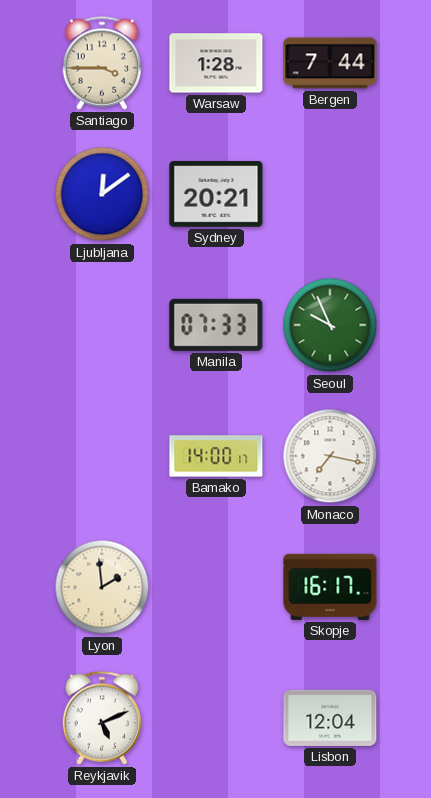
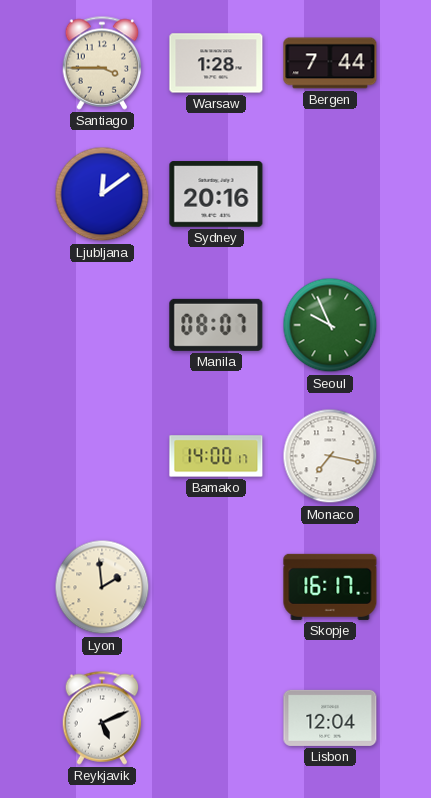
Sydney: 20:21 -> 20:16
Manila: 07:33 -> 08:07
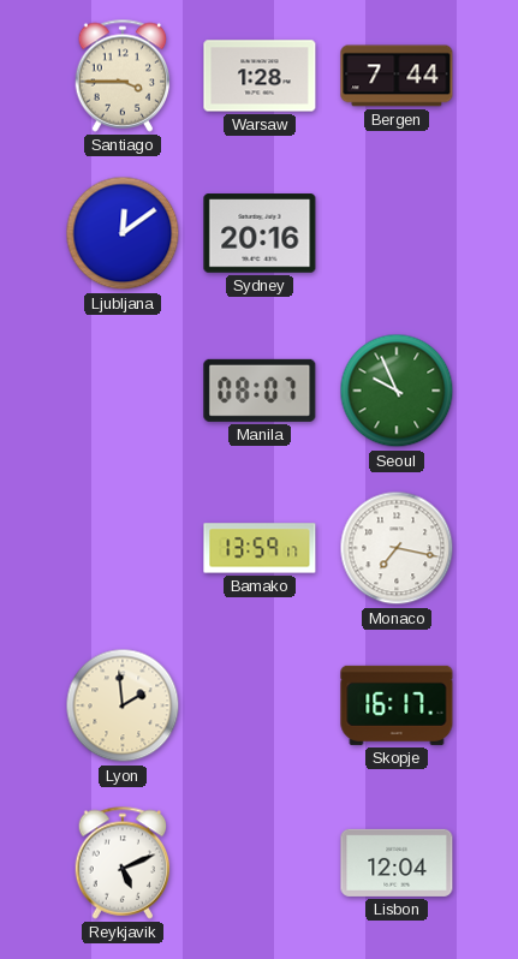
Bamako: 14:00 -> 13:59
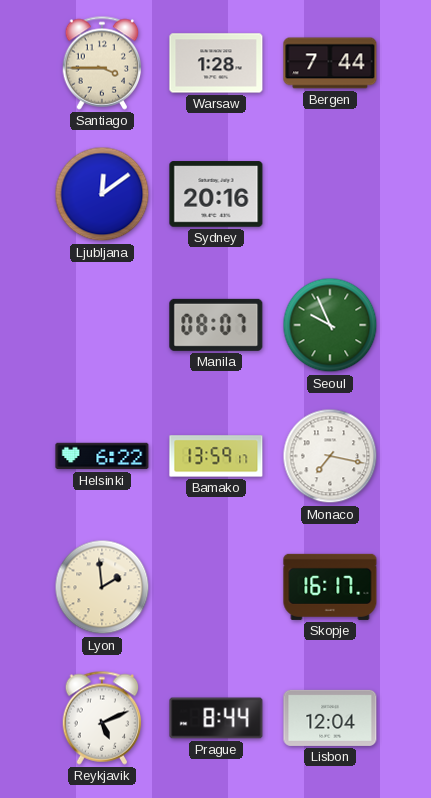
Helsinki: none -> 6:22
Prague: none -> 8:44
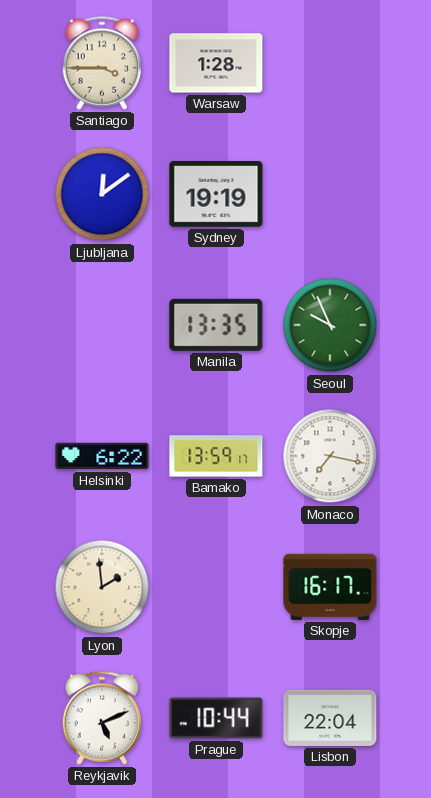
Bergen: 7:44 -> none
Sydney: 20:16 -> 19:19
Manila: 08:07 -> 13:35
Prague: 8:44 -> 10:44
Lisbon: 12:04 -> 22:04
